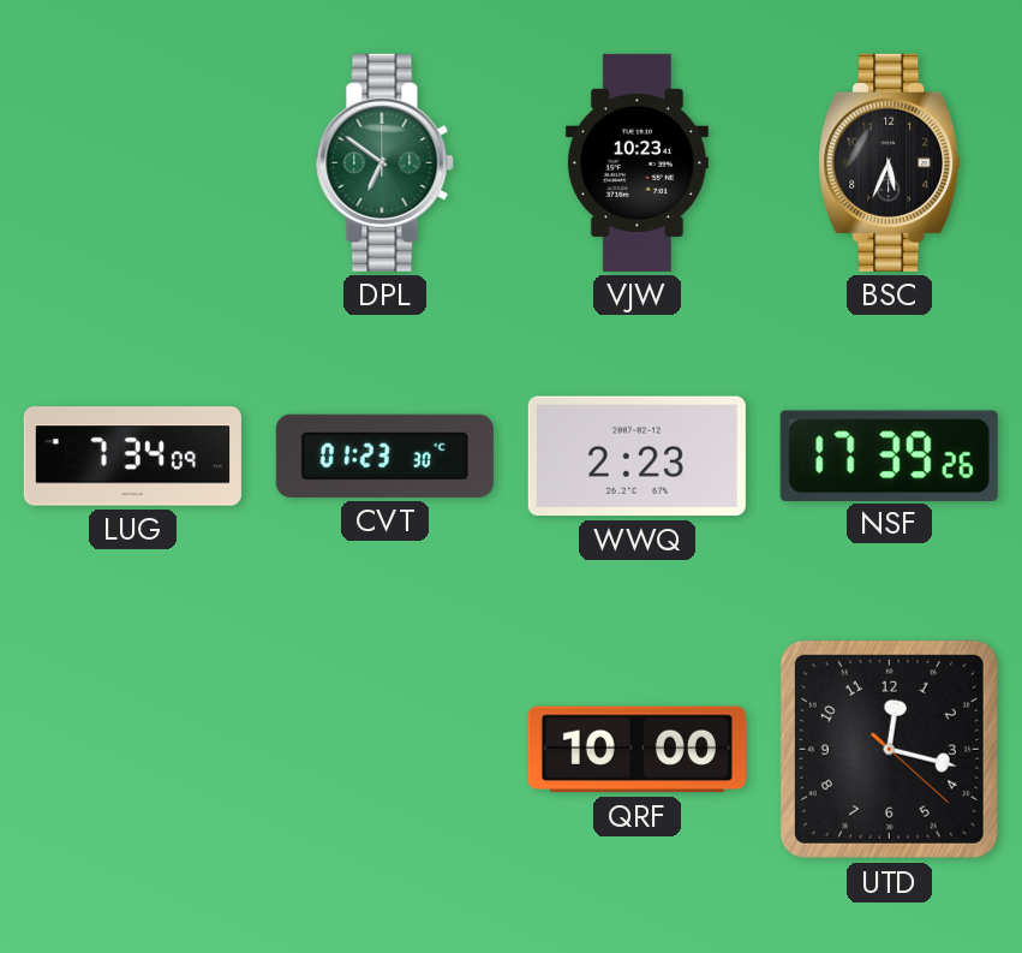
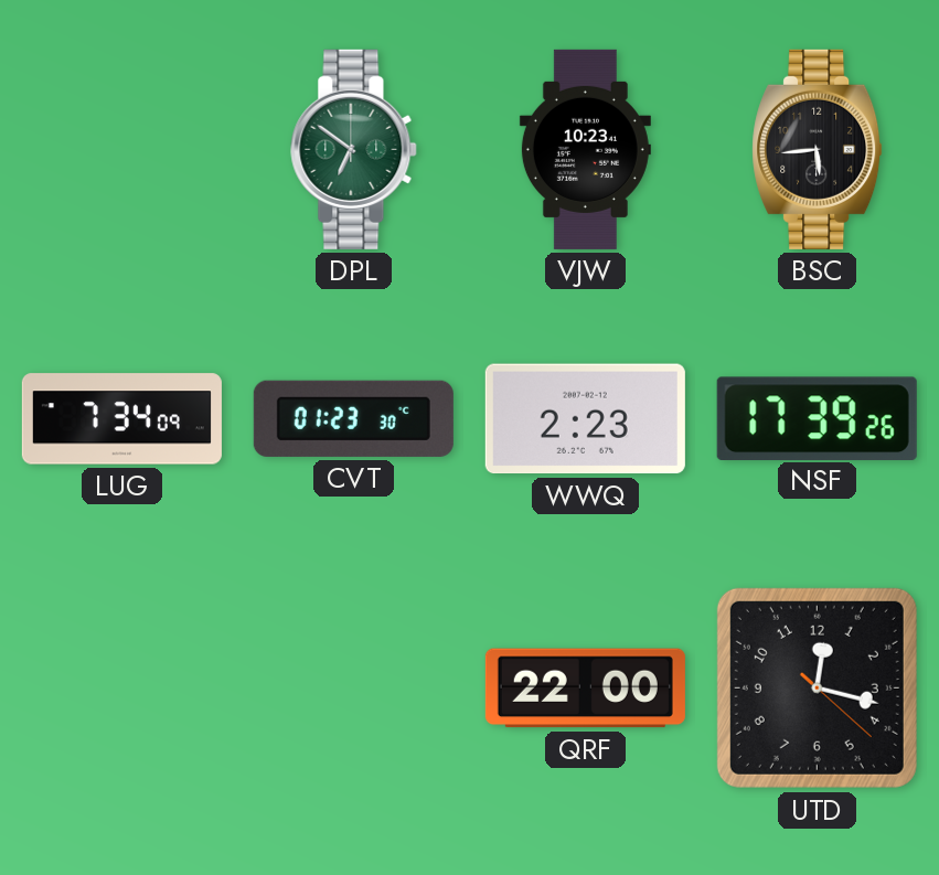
BSC: 5:34 -> 5:44
QRF: 10:00 -> 22:00
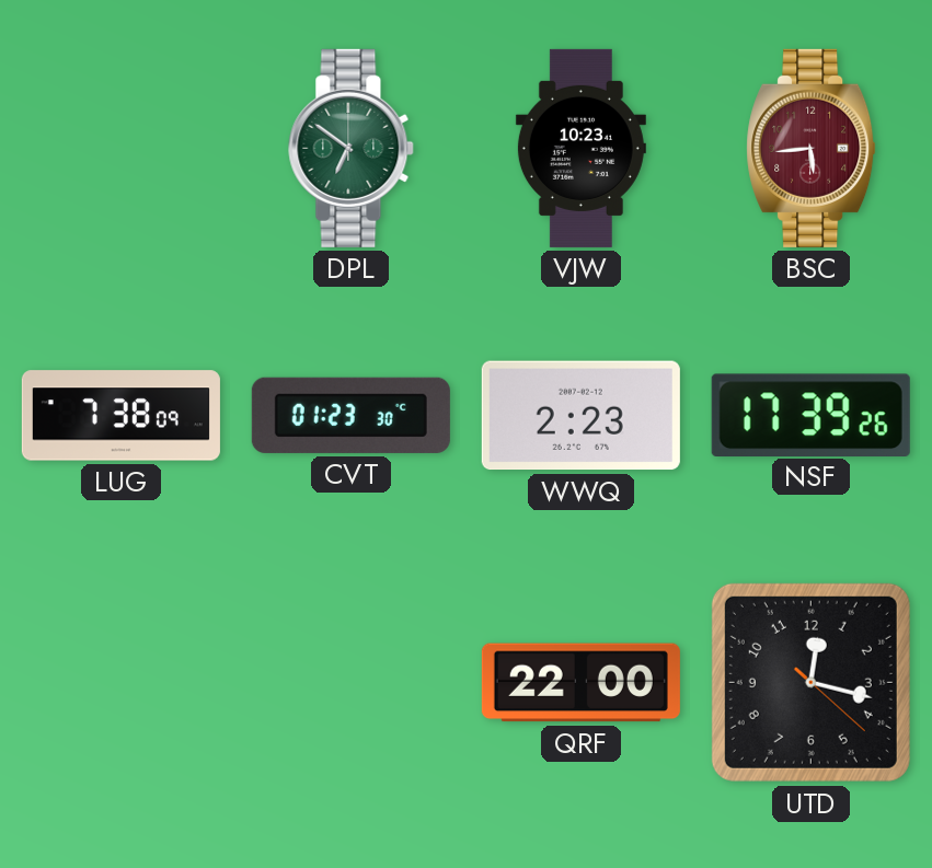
BSC dial: black -> burgundy
LUG: 7:34 -> 7:38
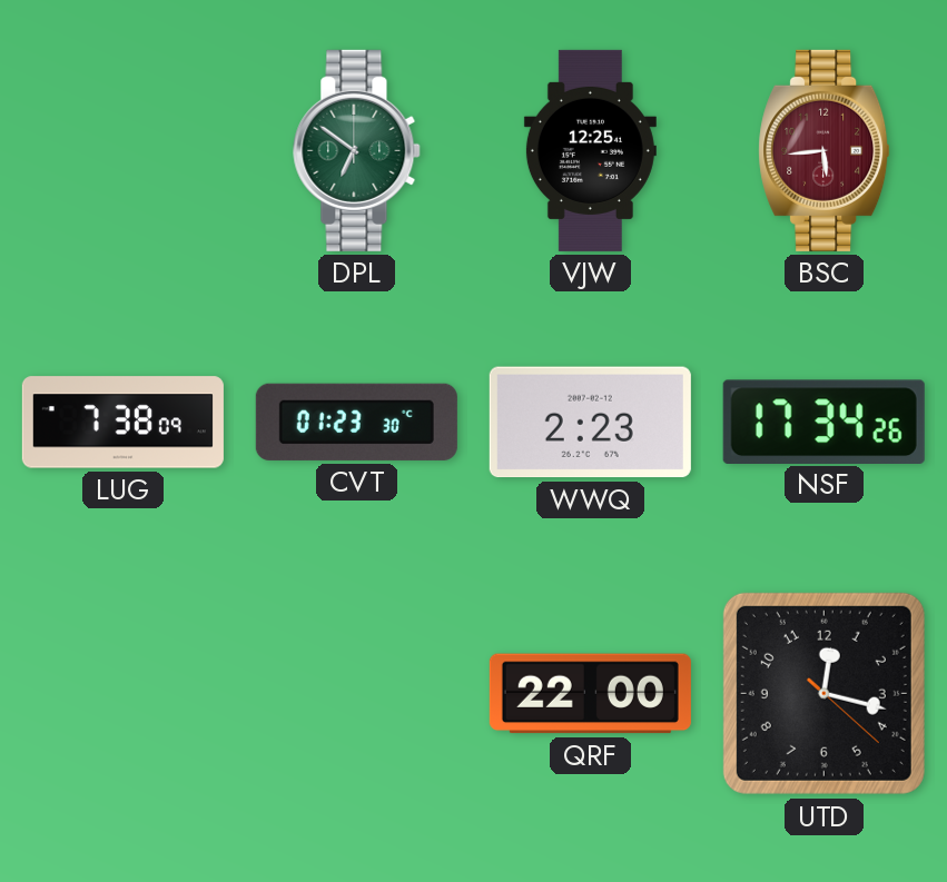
VJW: 10:23 -> 12:25
NSF: 17:39 -> 17:34
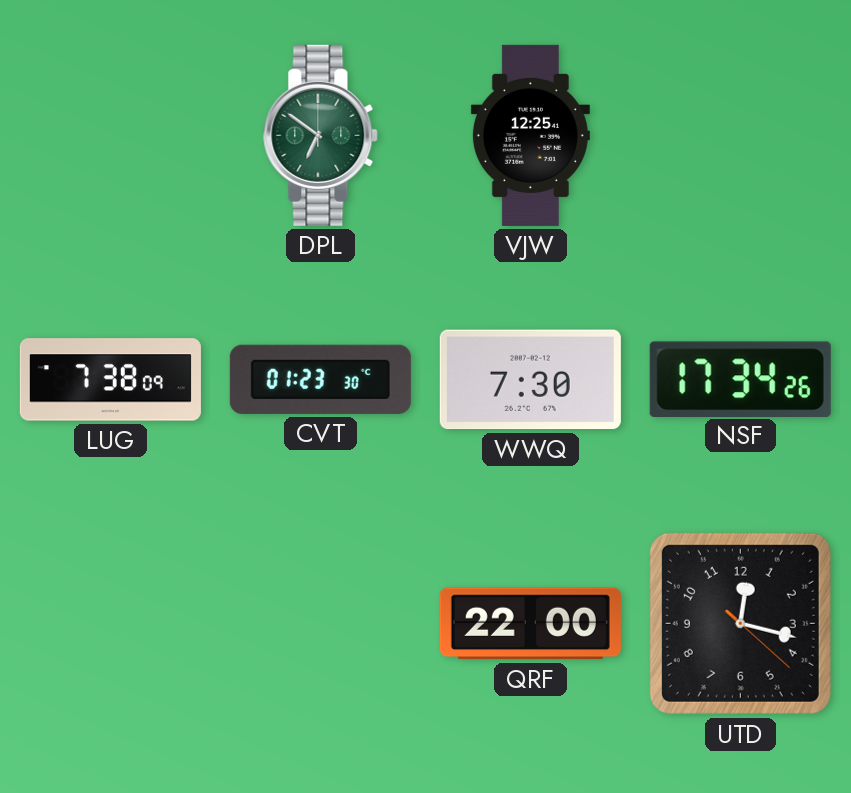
BSC: 5:44 -> none
WWQ: 2:23 -> 7:30
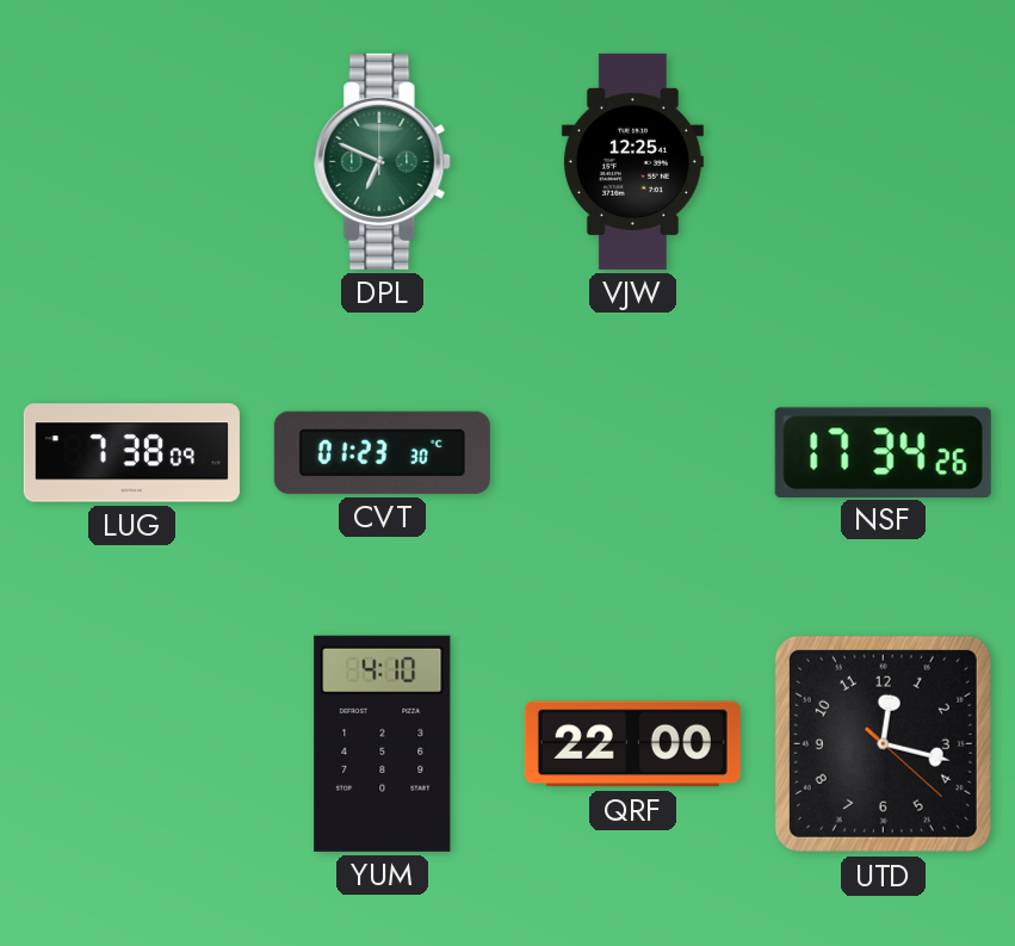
DPL: 6:51 -> 6:49
WWQ: 7:30 -> none
YUM: none -> 4:10
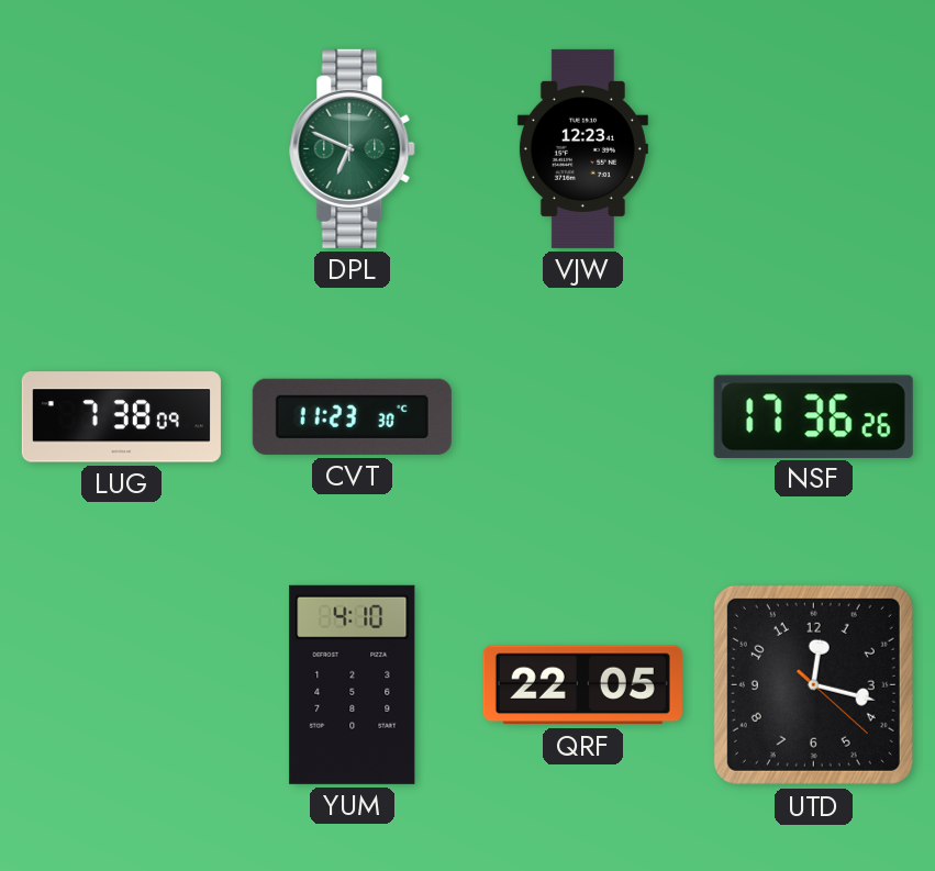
VJW: 12:25 -> 12:23
CVT: 01:23 -> 11:23
NSF: 17:34 -> 17:36
QRF: 22:00 -> 22:05
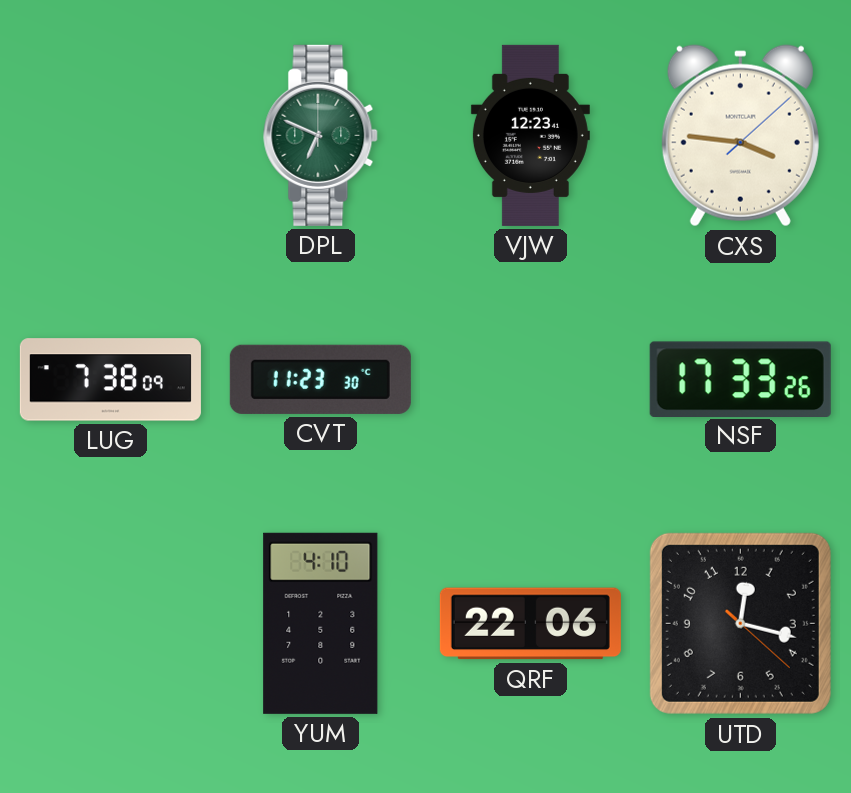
CXS: none -> 3:46
NSF: 17:36 -> 17:33
QRF: 22:05 -> 22:06
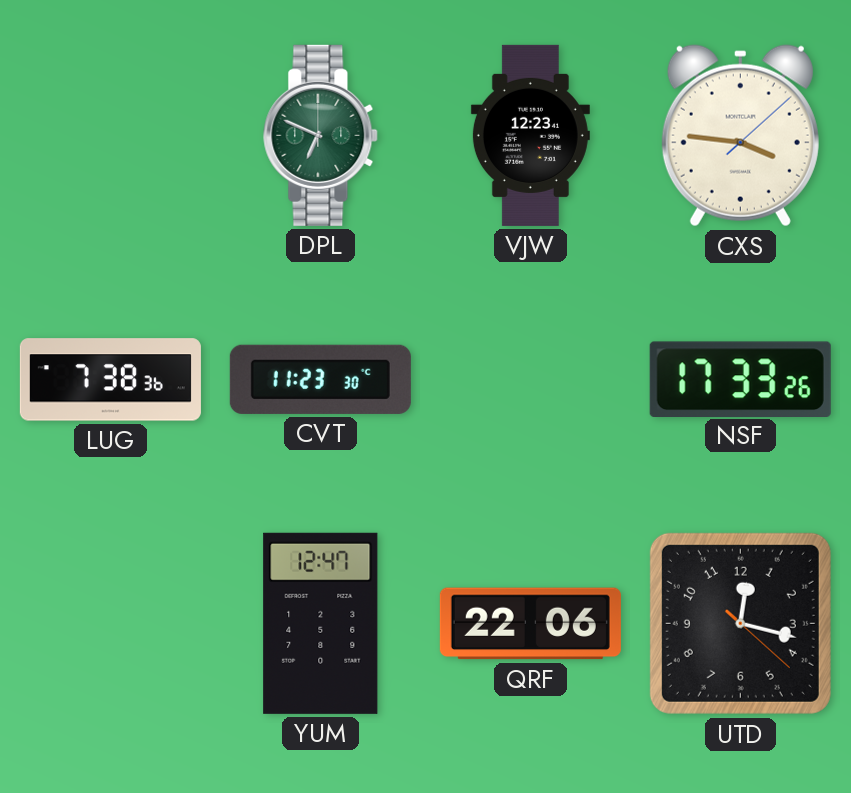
LUG: 7:38:09 -> 7:38:36
YUM: 4:10 -> 12:47
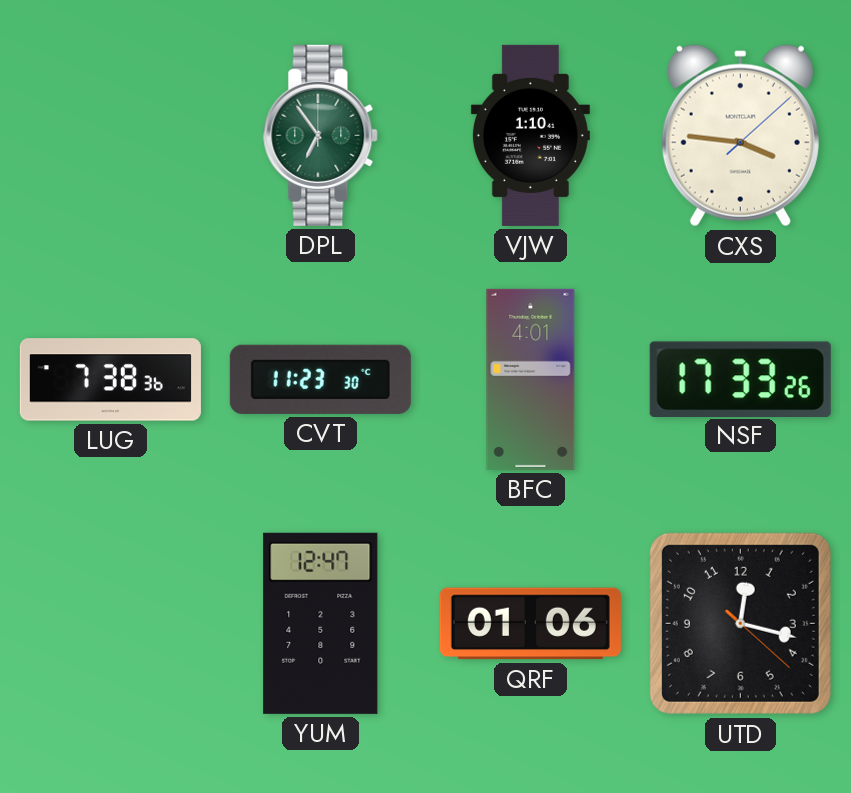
DPL: 6:49 -> 6:54
VJW: 12:23 -> 1:10
BFC: none -> 4:01
QRF: 22:06 -> 01:06
